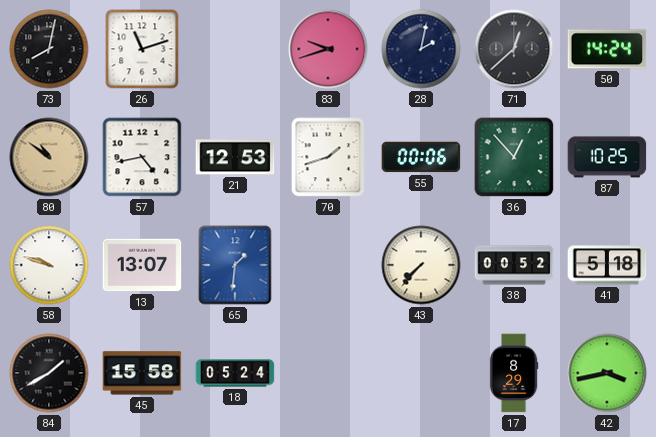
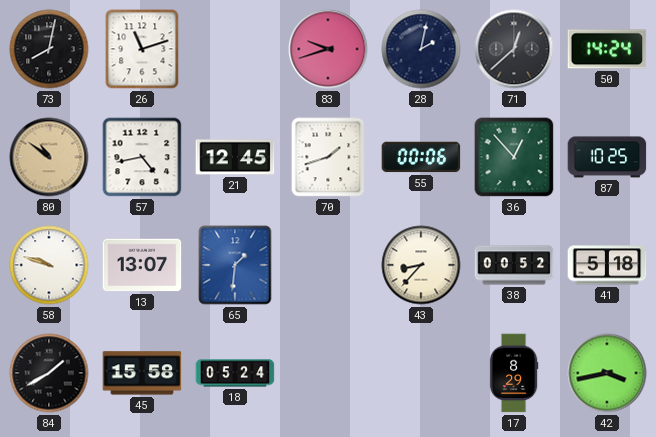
21: 12:53 -> 12:45
43: 7:37 -> 8:37
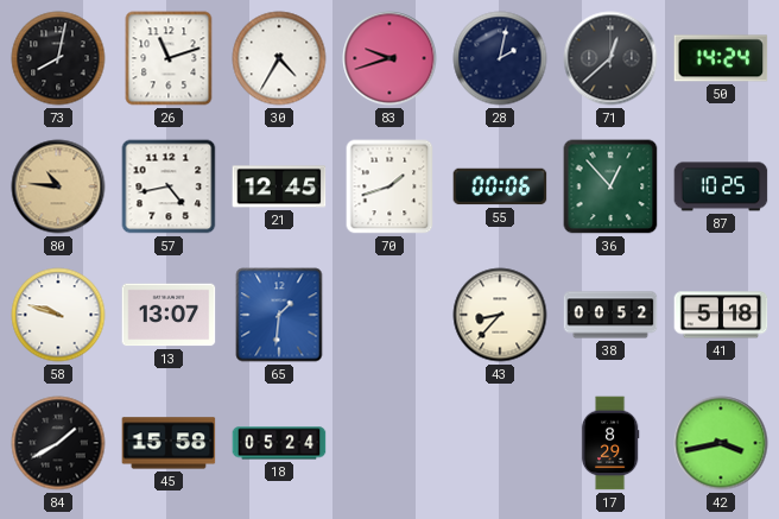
30: none -> 4:35
80: 10:51 -> 10:46
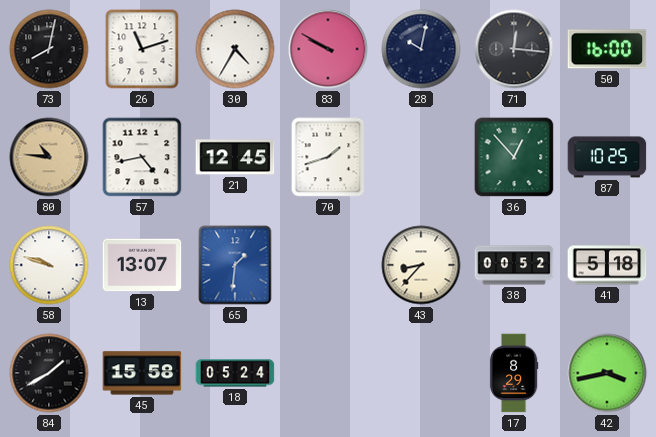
83: 9:42 -> 9:50
28: 2:02 -> 10:02
71: 12:38 -> 12:16
50: 14:24 -> 16:00
55: 00:06 -> none
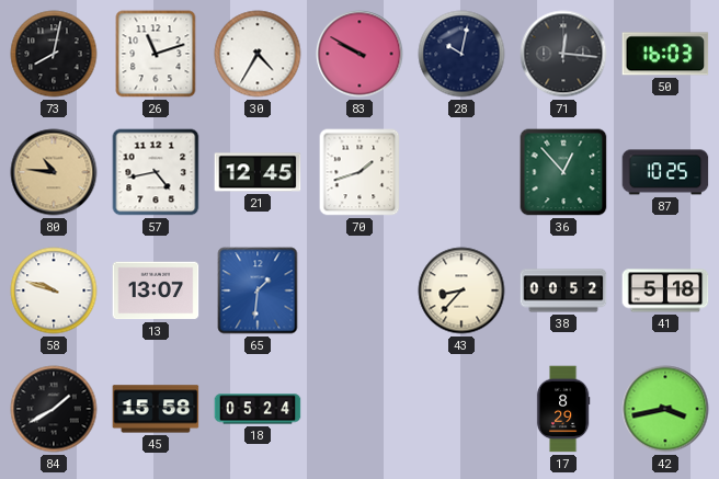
50: 16:00 -> 16:03
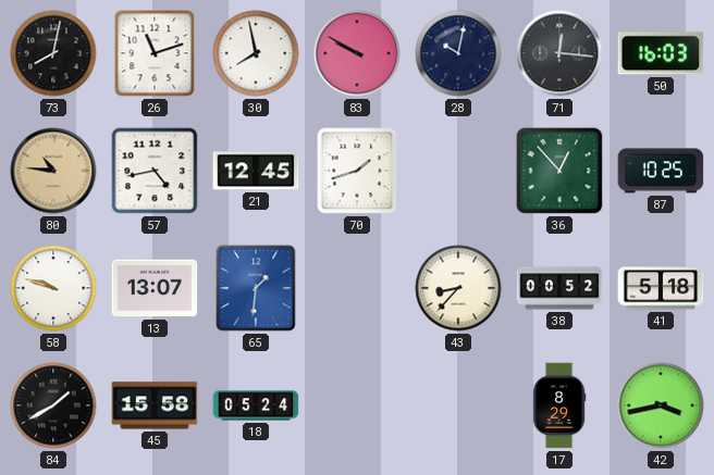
30: 4:35 -> 7:58
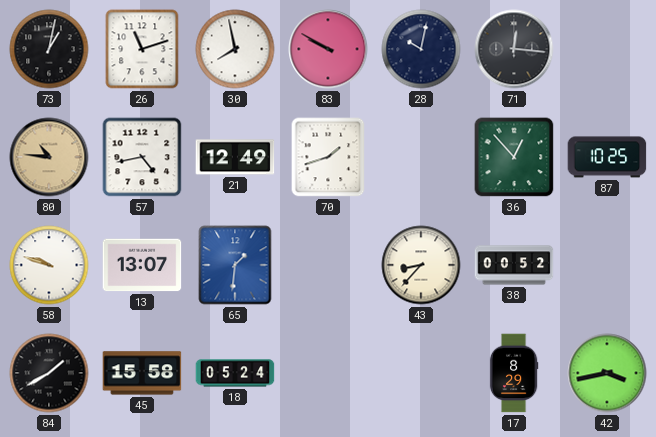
73: 8:02 -> 1:02
50: 16:03 -> none
21: 12:45 -> 12:49
41: 5:18 -> none
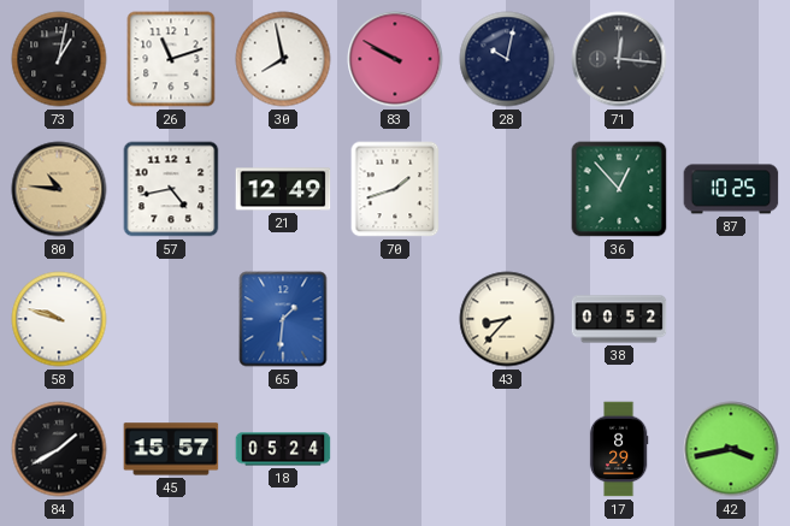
13: 13:07 -> none
45: 15:58 -> 15:57
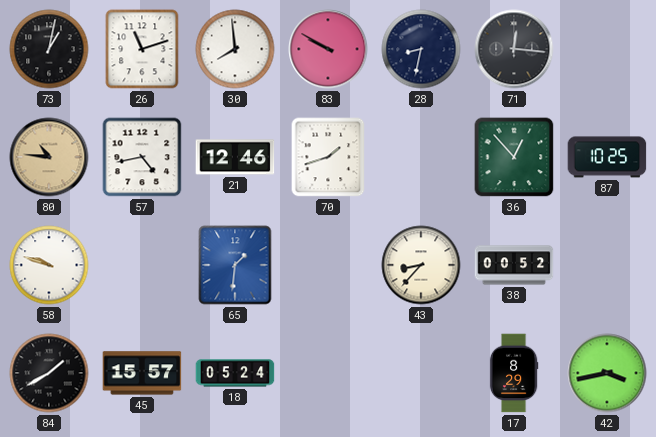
30: 7:58 -> 7:59
28: 10:02 -> 8:32
21: 12:49 -> 12:46
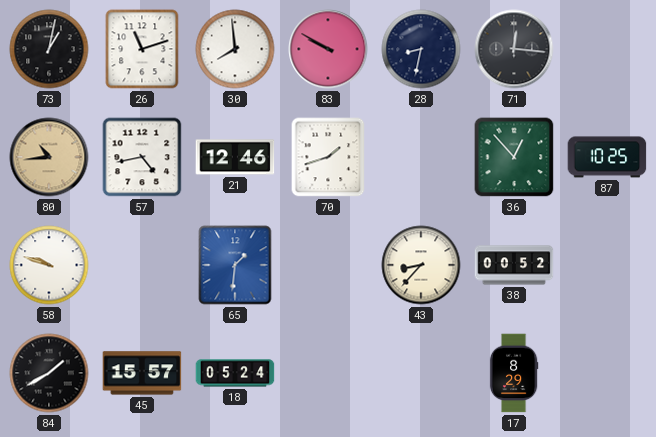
80: 10:46 -> 10:44
42: 3:43 -> none
